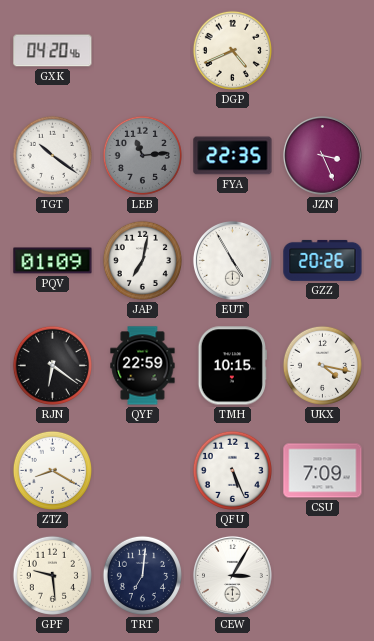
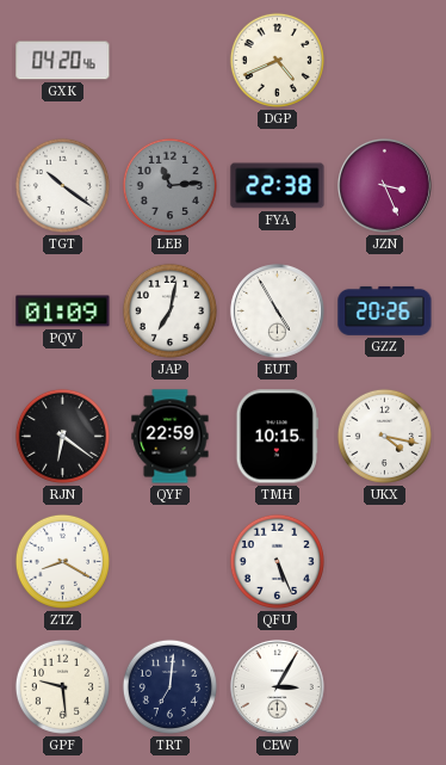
FYA: 22:35 -> 22:38
CSU: 7:09 -> none
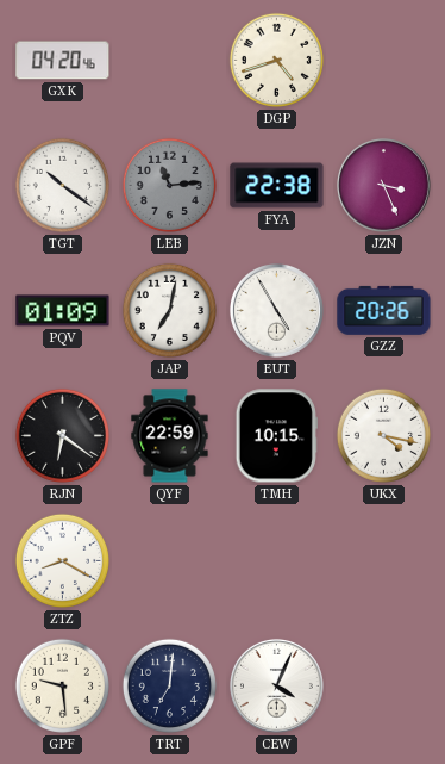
DGP: 4:41 -> 4:42
QFU: 5:26 -> none
CEW: 3:05 -> 4:04
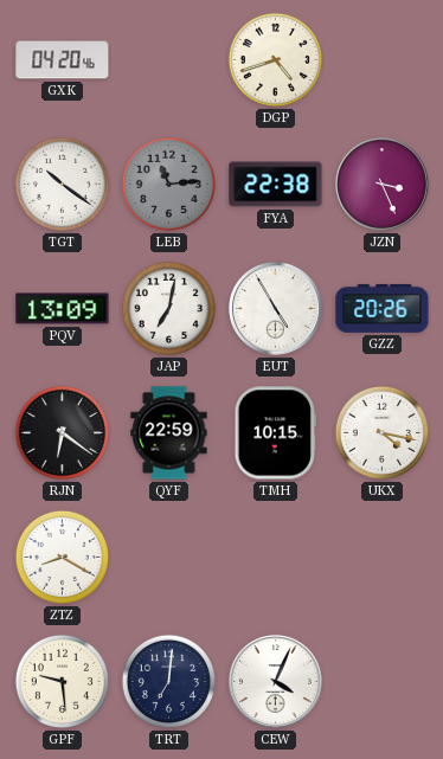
PQV: 01:09 -> 13:09
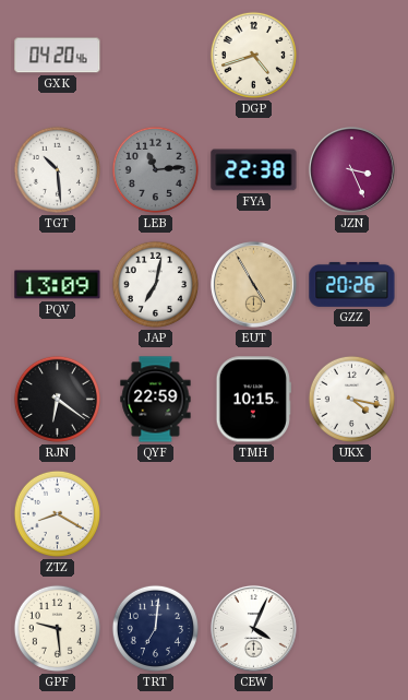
TGT: 10:21 -> 10:29
EUT dial: white -> champagne
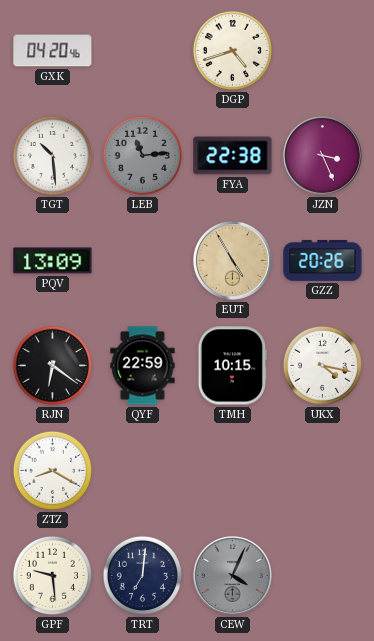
JAP: 7:02 -> none
CEW dial: white -> grey
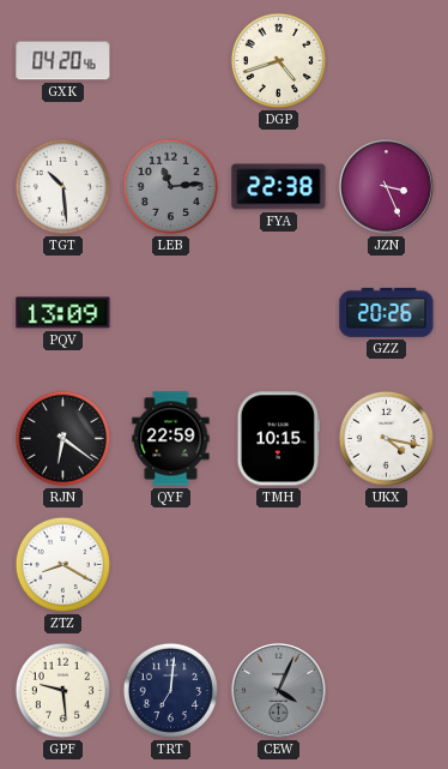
EUT: 4:55 -> none
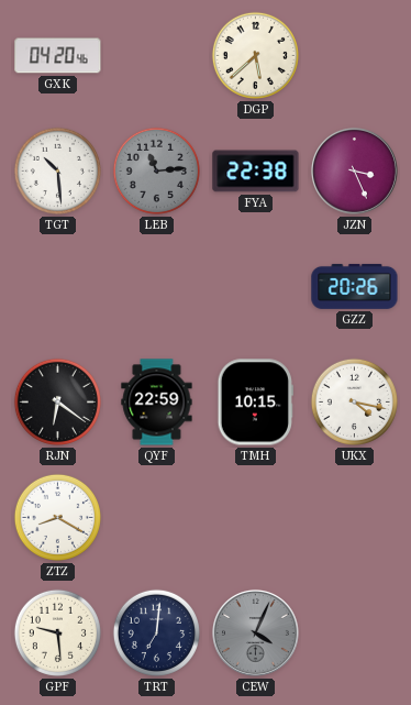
DGP: 4:42 -> 5:38
PQV: 13:09 -> none
